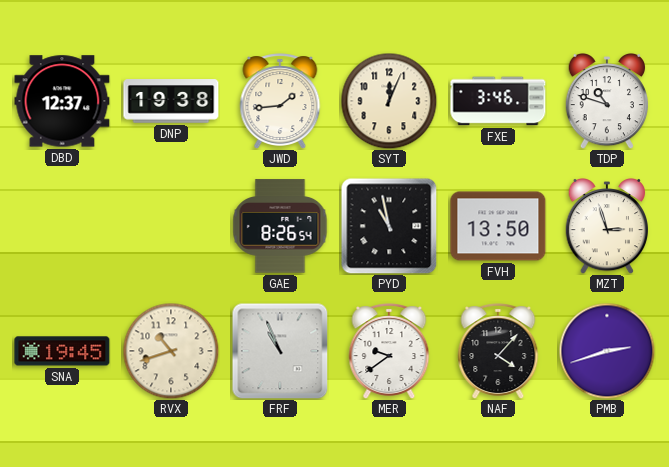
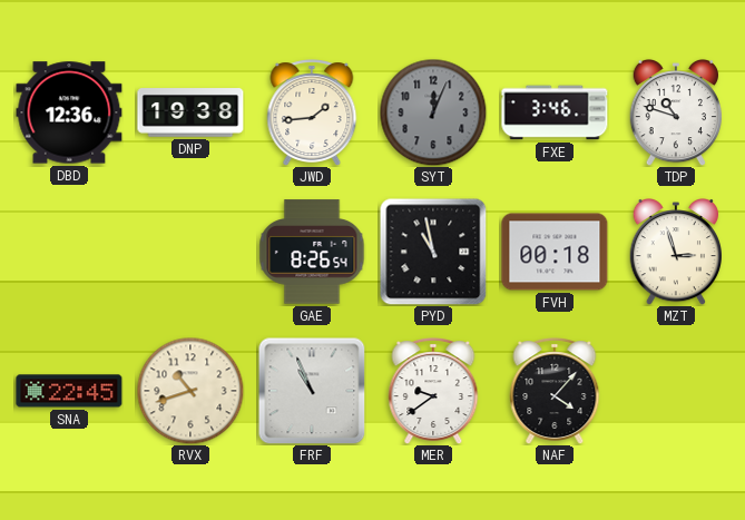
DBD: 12:37 -> 12:36
SYT dial: cream -> grey
FVH: 13:50 -> 00:18
SNA: 19:45 -> 22:45
PMB: 2:42 -> none
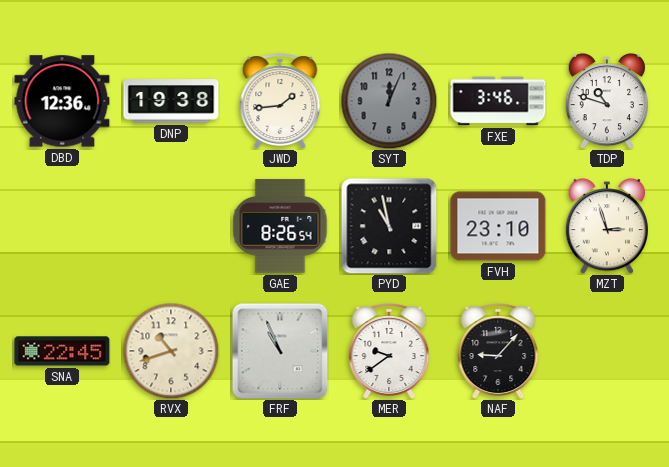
FVH: 00:18 -> 23:10
NAF: 4:07 -> 9:07
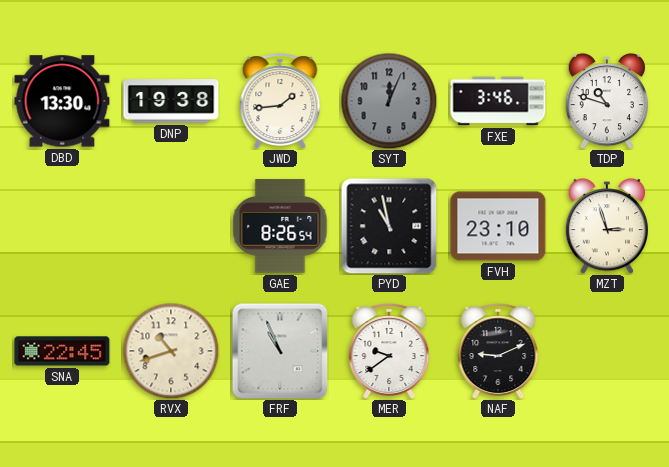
DBD: 12:36 -> 13:30
NAF: 9:07 -> 9:11
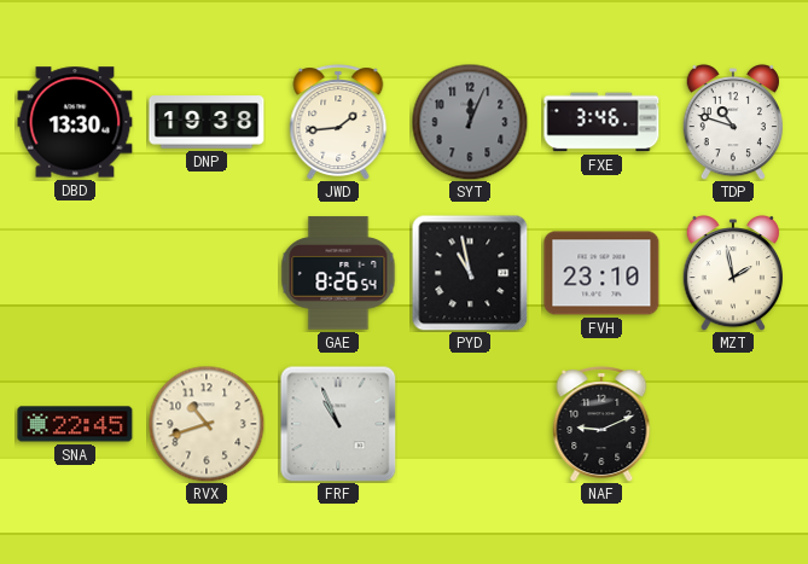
MZT: 2:57 -> 1:58
MER: 9:39 -> none
